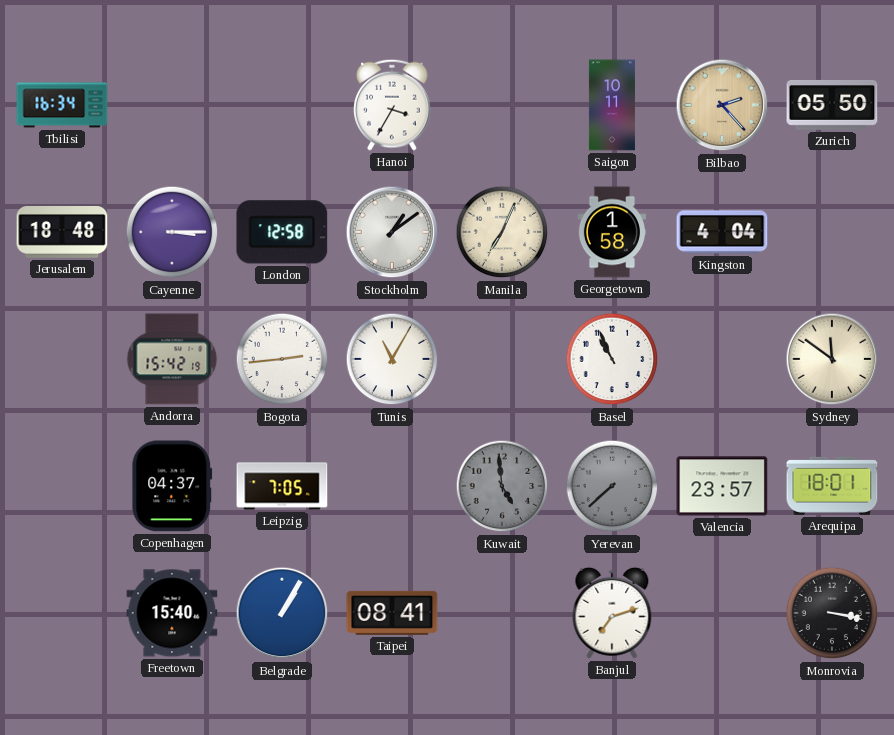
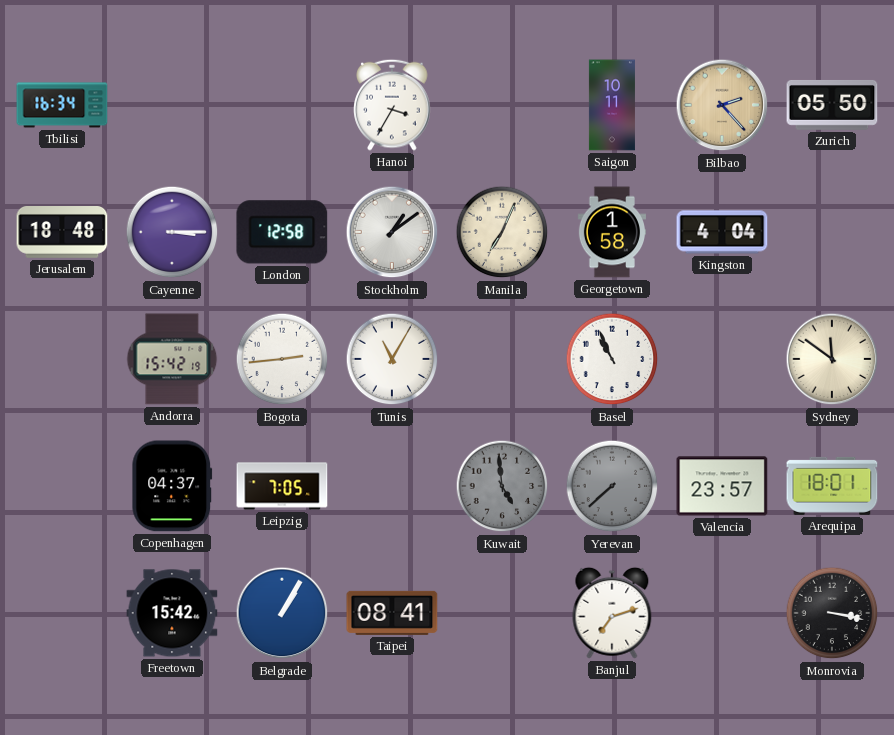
Freetown: 15:40 -> 15:42
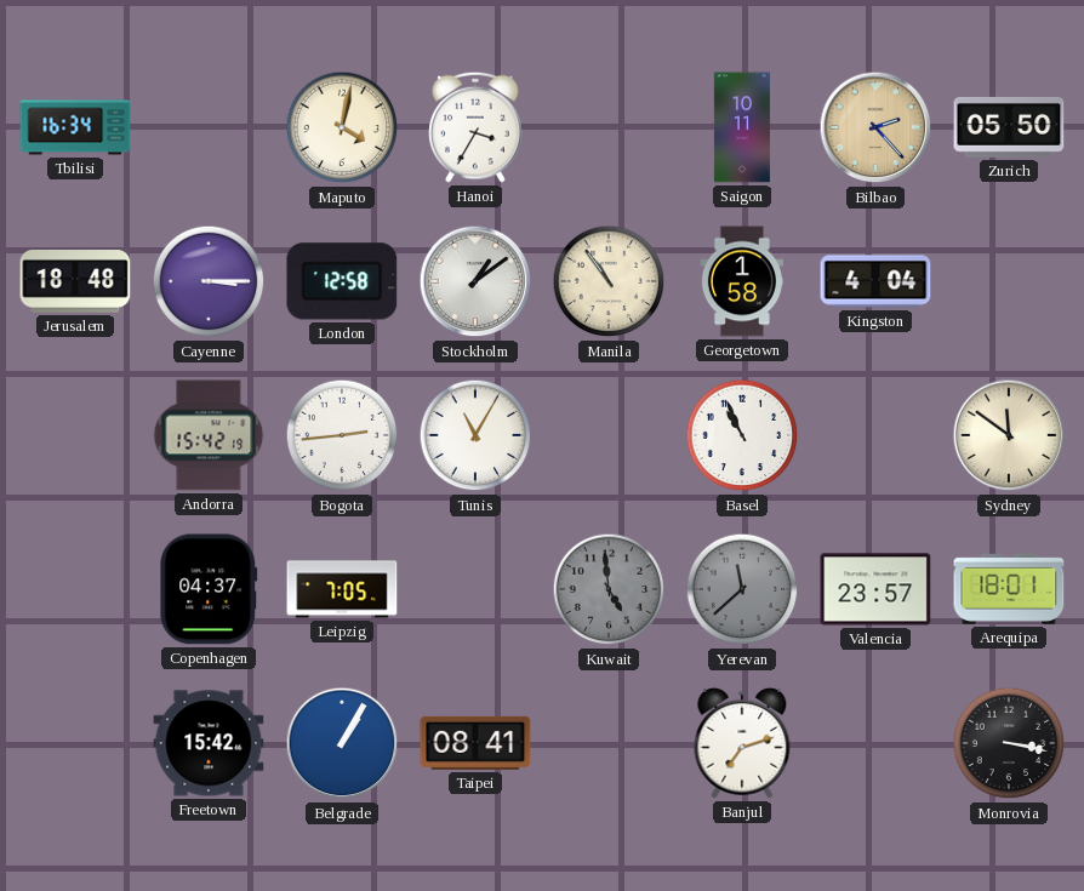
Maputo: none -> 4:02
Manila: 7:04 -> 10:54
Yerevan: 7:38 -> 11:38
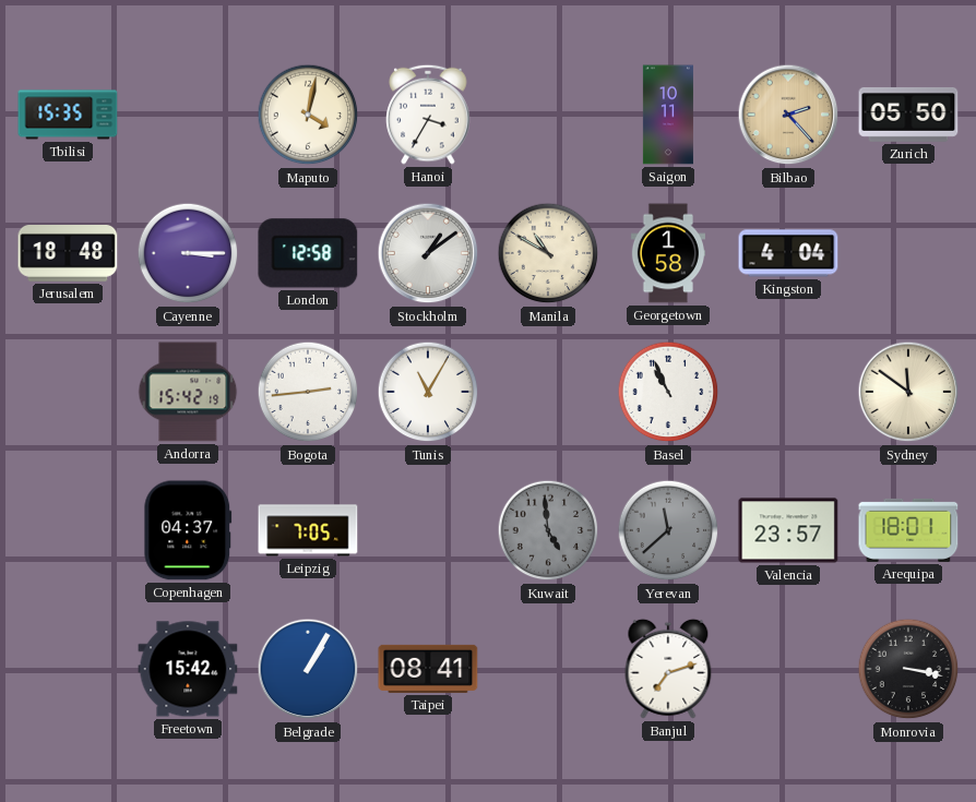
Tbilisi: 16:34 -> 15:35
Manila: 10:54 -> 10:50
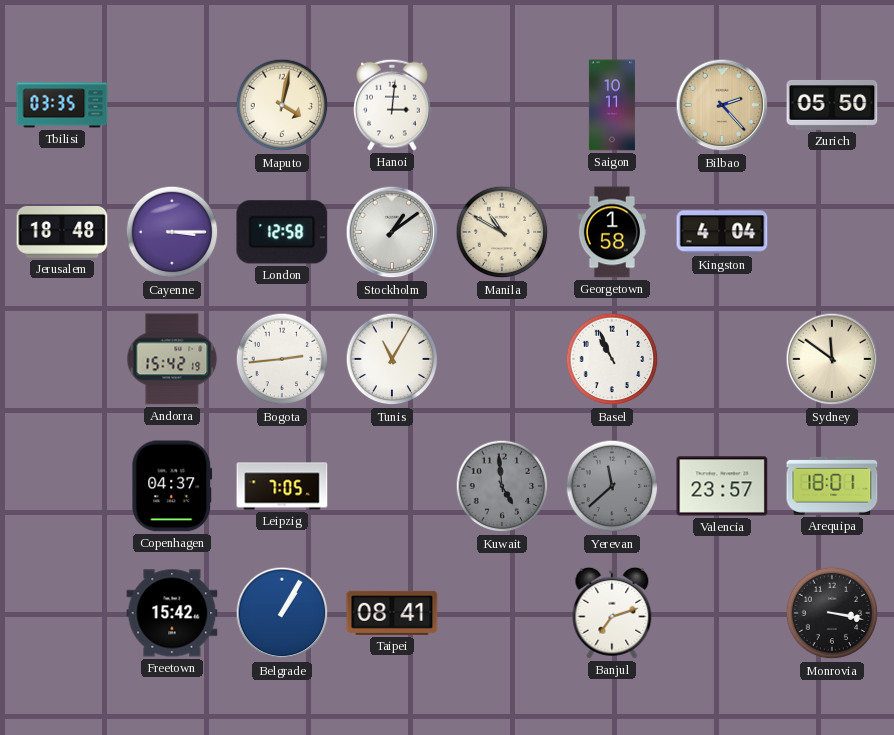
Tbilisi: 15:35 -> 03:35
Hanoi: 3:35 -> 3:01
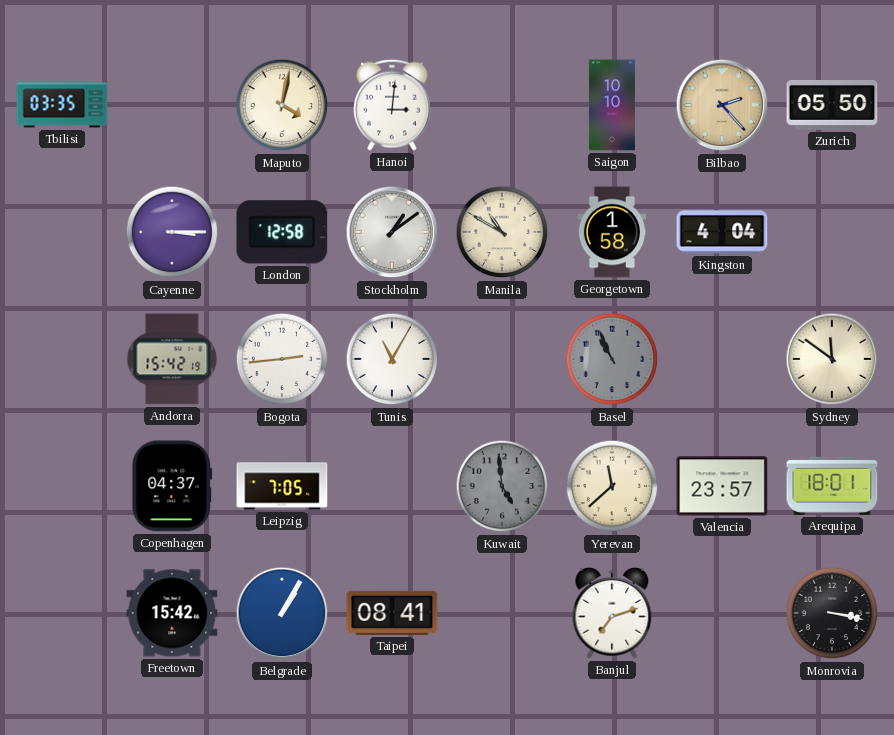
Saigon: 10:11 -> 10:10
Jerusalem: 18:48 -> none
Basel dial: white -> grey
Yerevan dial: grey -> cream
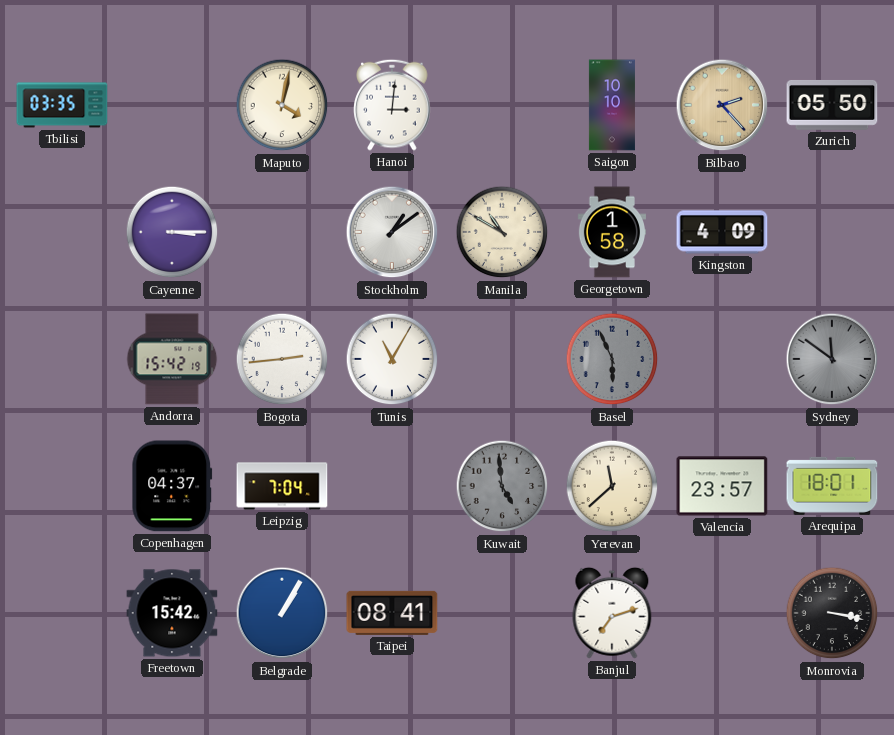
London: 12:58 -> none
Kingston: 4:04 -> 4:09
Basel: 10:56 -> 5:56
Sydney dial: cream -> grey
Leipzig: 7:05 -> 7:04
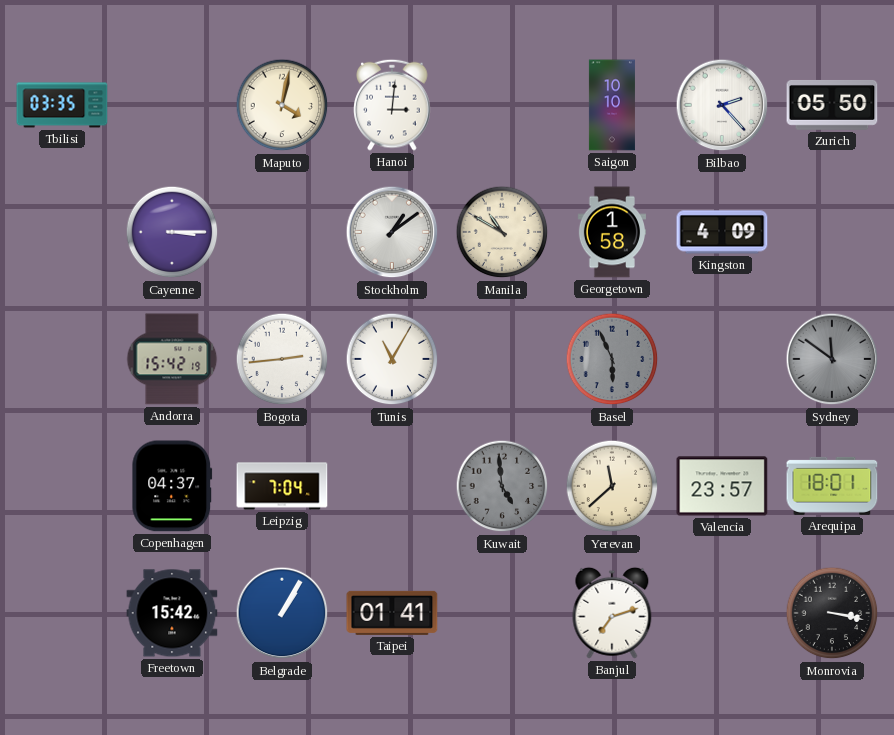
Bilbao dial: champagne -> white
Taipei: 08:41 -> 01:41
